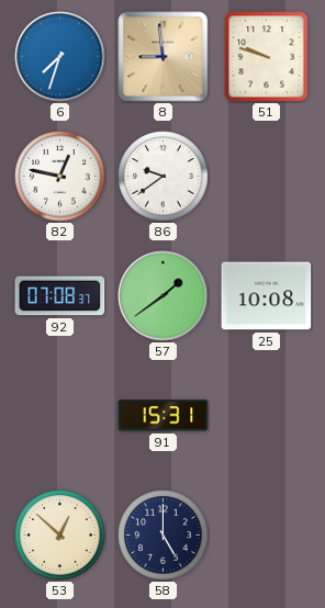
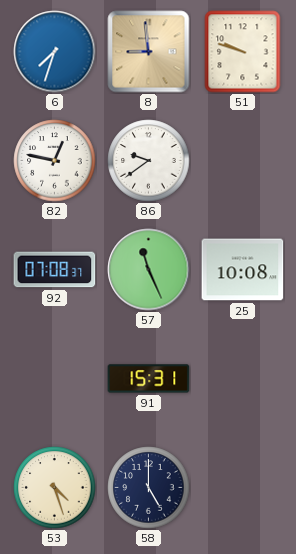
57: 1:39 -> 11:26
53: 12:52 -> 4:27
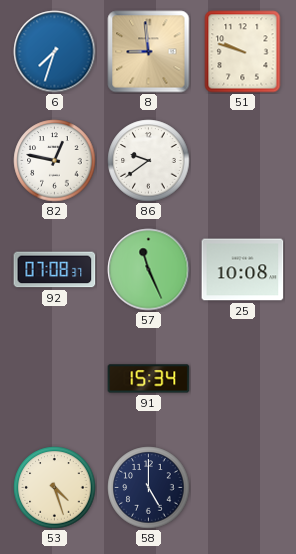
91: 15:31 -> 15:34
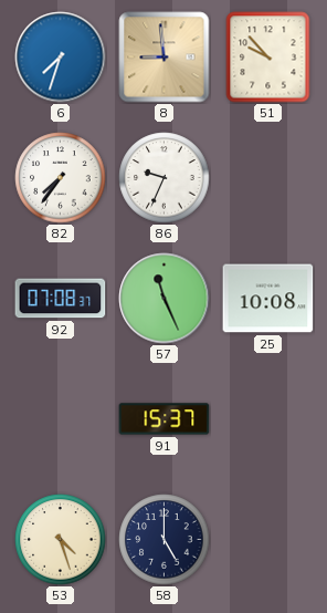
51: 9:48 -> 9:53
82: 12:47 -> 7:36
86: 9:39 -> 9:34
91: 15:34 -> 15:37
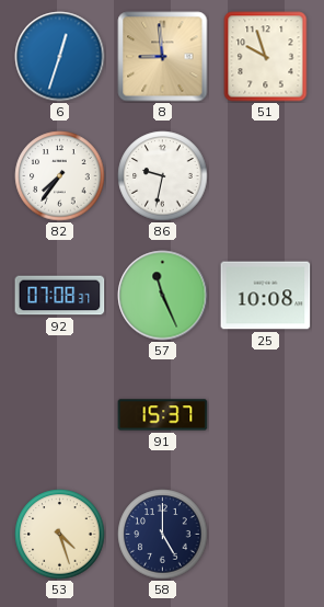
6: 7:33 -> 12:33
51: 9:53 -> 9:57
86: 9:34 -> 9:32
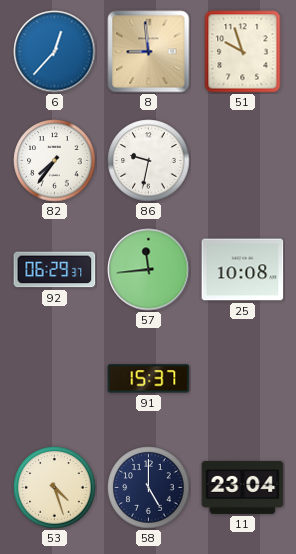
6: 12:33 -> 12:37
92: 07:08 -> 06:29
57: 11:26 -> 11:44
11: none -> 23:04
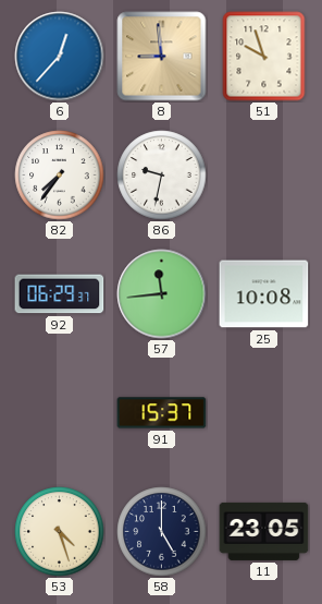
11: 23:04 -> 23:05
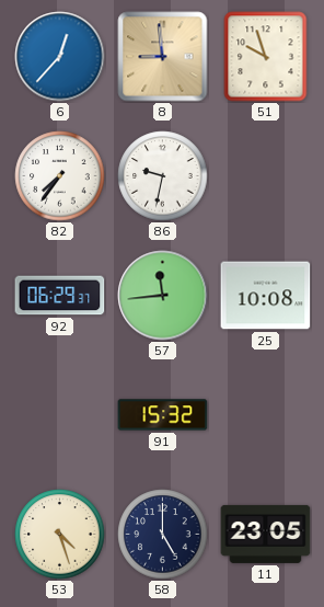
91: 15:37 -> 15:32
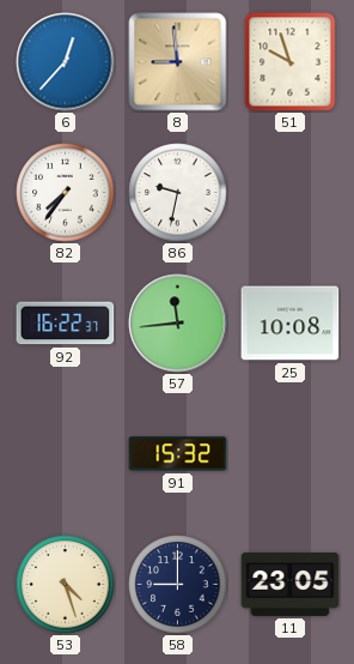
92: 06:29 -> 16:22
58: 5:00 -> 9:00
